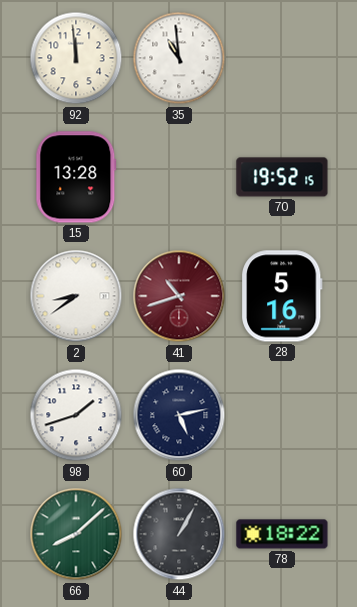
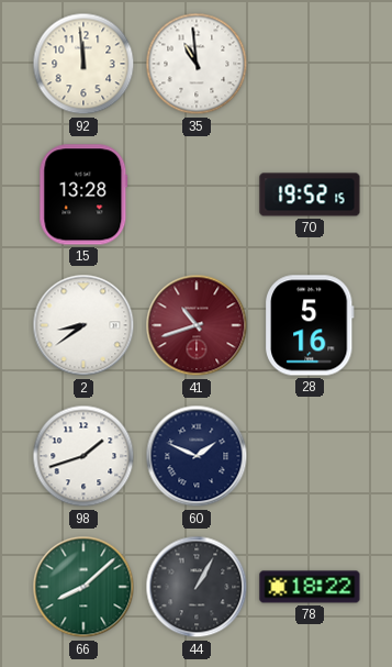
60: 5:13 -> 1:49
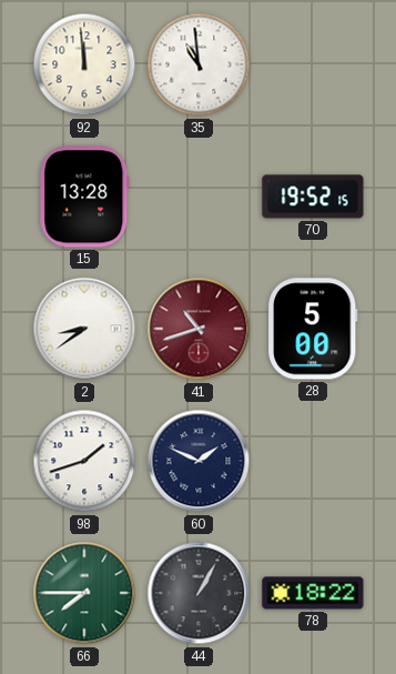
28: 5:16 -> 5:00
66: 8:08 -> 7:45
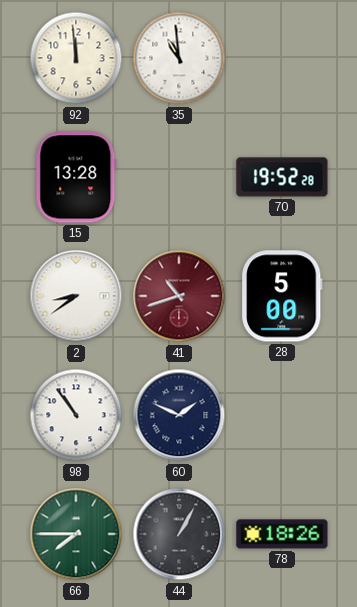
70: 19:52:15 -> 19:52:28
98: 1:42 -> 10:54
78: 18:22 -> 18:26
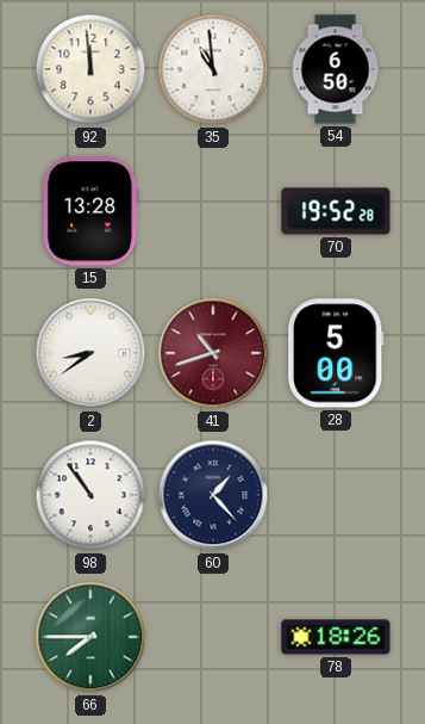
54: none -> 6:50
60: 1:49 -> 1:23
44: 1:05 -> none
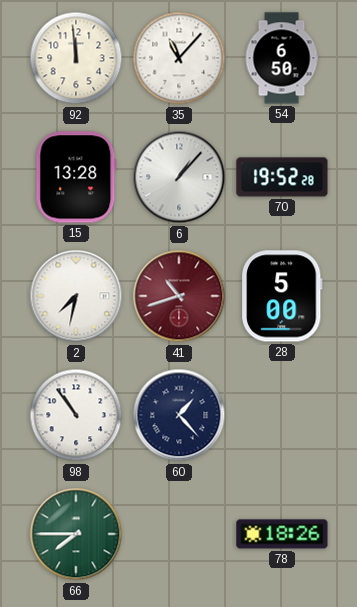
35: 10:59 -> 11:07
6: none -> 1:07
2: 8:39 -> 7:32
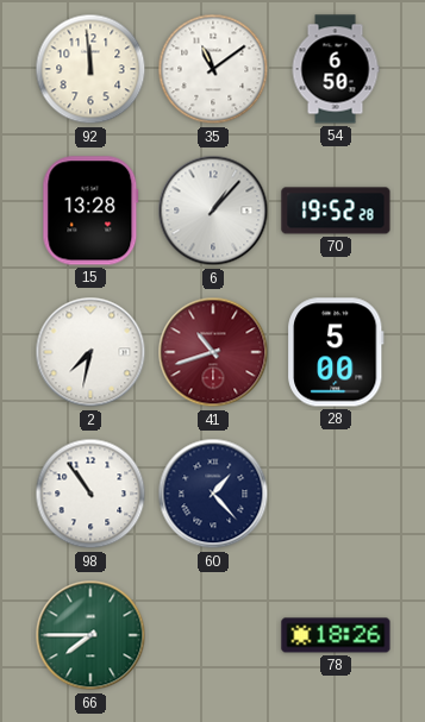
35: 11:07 -> 11:09
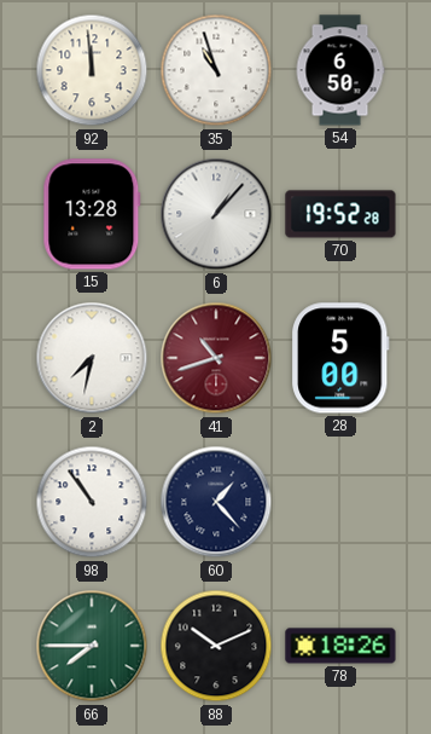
35: 11:09 -> 10:57
88: none -> 10:11
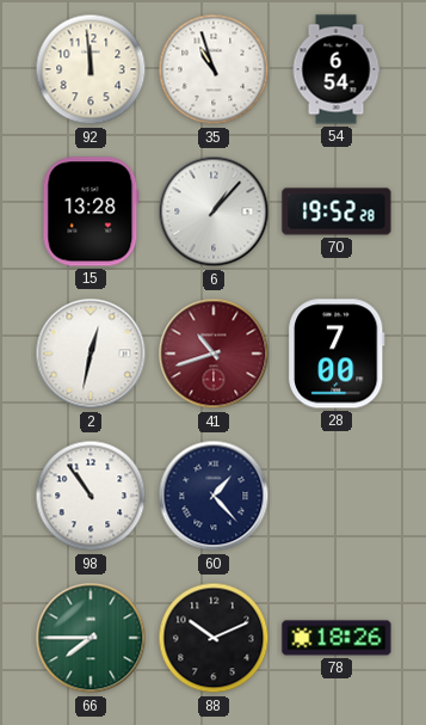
54: 6:50 -> 6:54
2: 7:32 -> 12:32
28: 5:00 -> 7:00
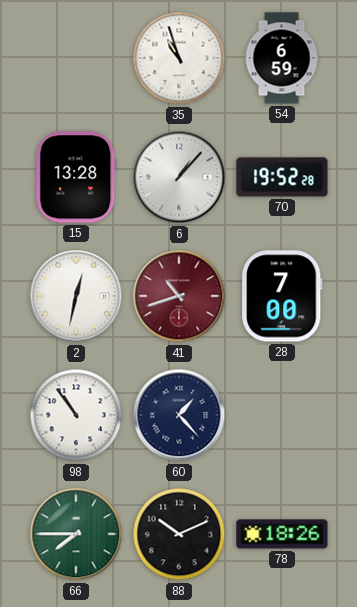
92: 11:59 -> none
54: 6:54 -> 6:59
